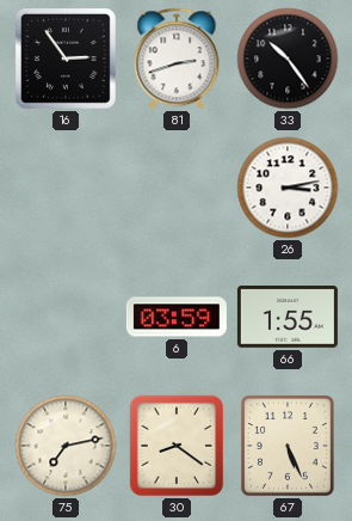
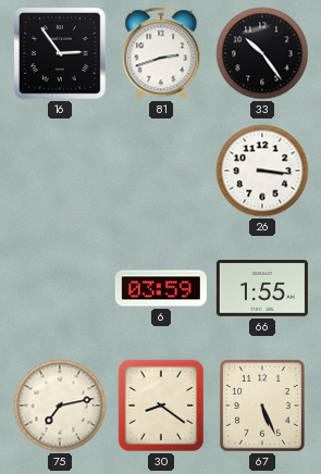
26: 3:13 -> 3:16
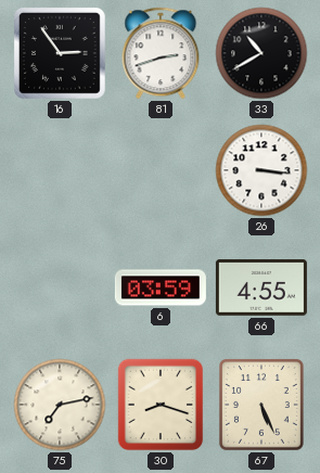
33: 10:24 -> 10:40
66: 1:55 -> 4:55
30: 8:21 -> 8:18
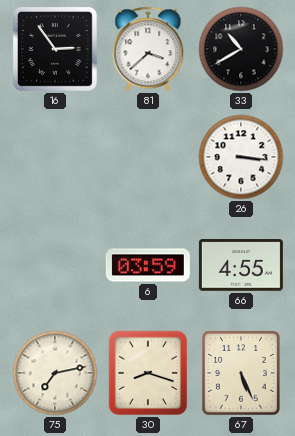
81: 2:42 -> 3:38
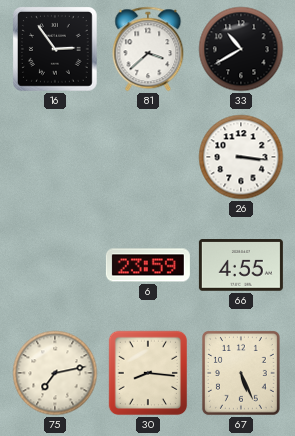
6: 03:59 -> 23:59
30: 8:18 -> 8:16
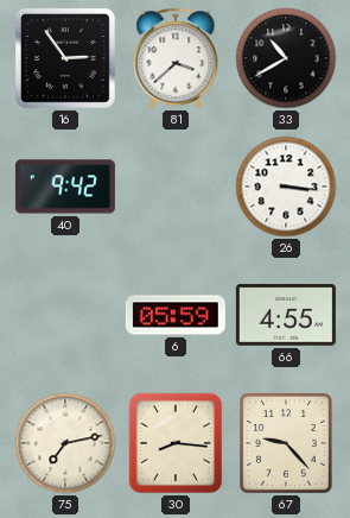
40: none -> 9:42
6: 23:59 -> 05:59
67: 5:26 -> 9:23
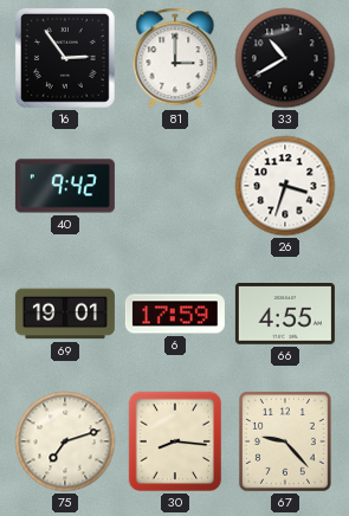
81: 3:38 -> 3:00
26: 3:16 -> 3:33
69: none -> 19:01
6: 05:59 -> 17:59
75: 7:13 -> 7:12
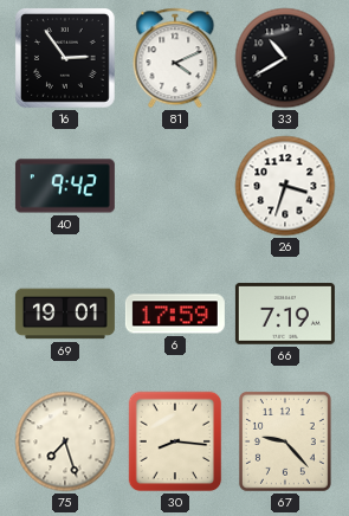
81: 3:00 -> 4:11
66: 4:55 -> 7:19
75: 7:12 -> 7:27
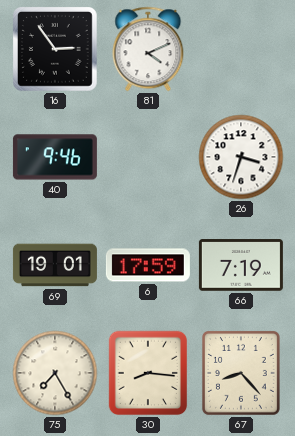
33: 10:40 -> none
40: 9:42 -> 9:46
75: 7:27 -> 7:25
67: 9:23 -> 8:23
